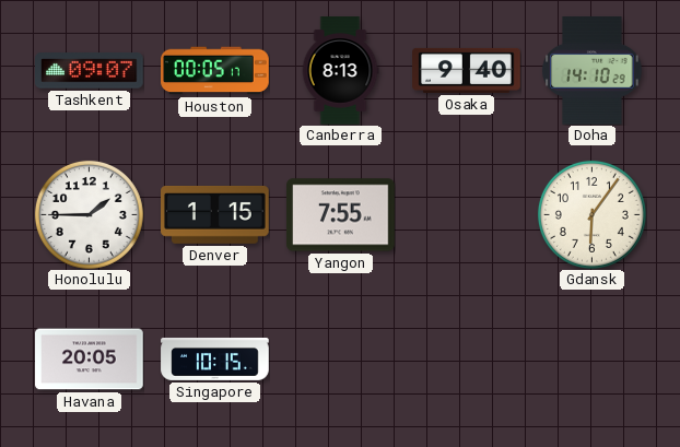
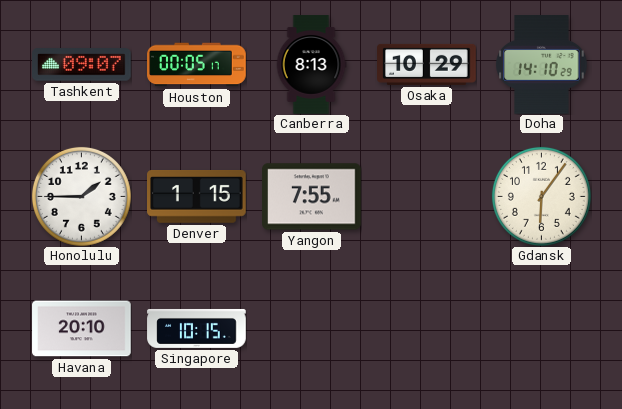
Osaka: 9:40 -> 10:29
Havana: 20:05 -> 20:10
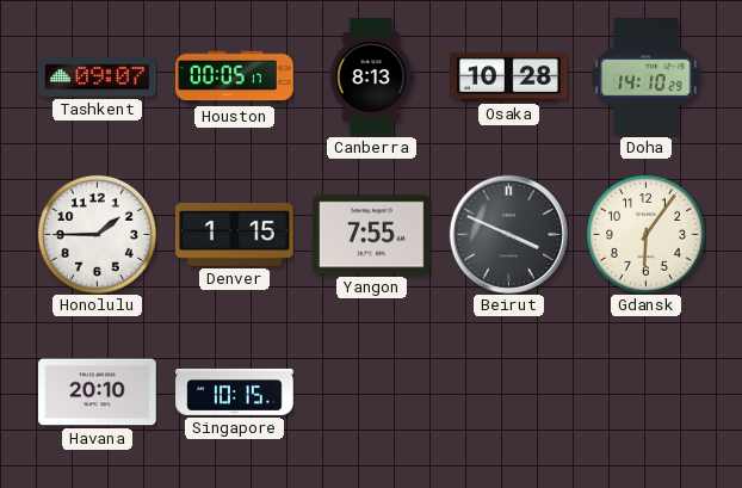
Osaka: 10:29 -> 10:28
Beirut: none -> 3:49
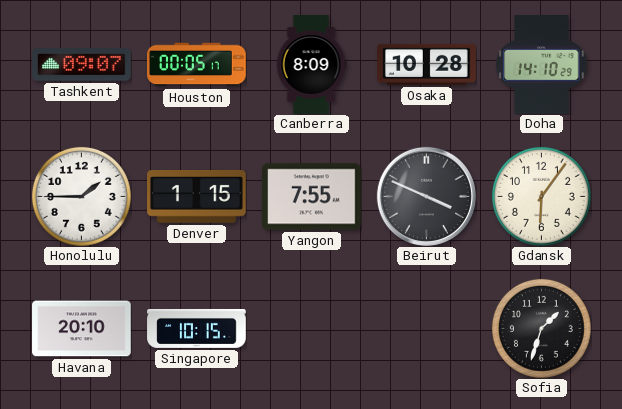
Canberra: 8:13 -> 8:09
Sofia: none -> 1:33
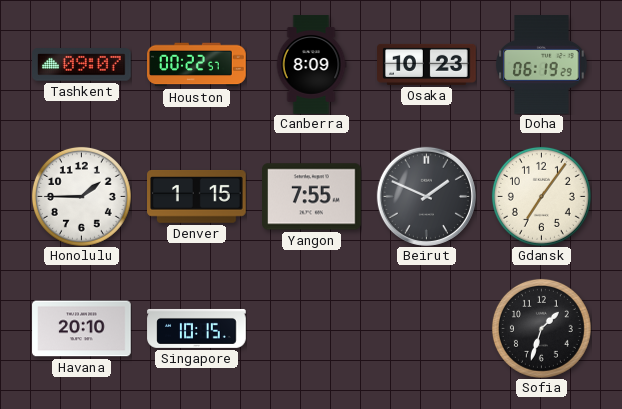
Houston: 00:05 -> 00:22
Osaka: 10:28 -> 10:23
Doha: 14:10 -> 06:19
Beirut: 3:49 -> 1:49
Gdansk: 6:06 -> 7:06
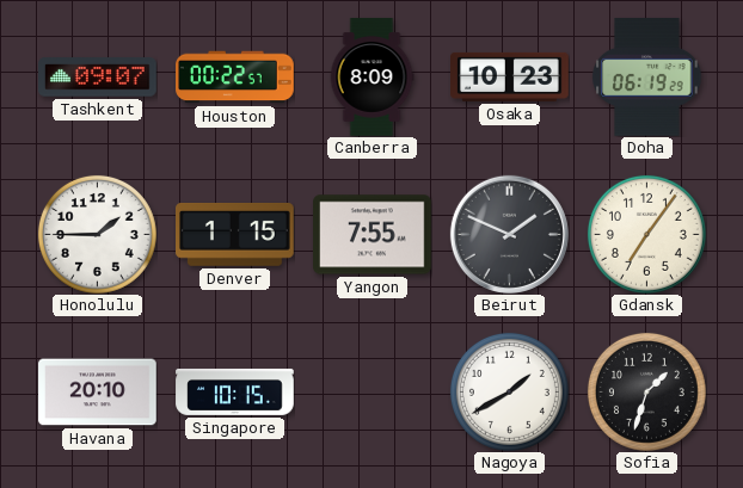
Nagoya: none -> 1:40
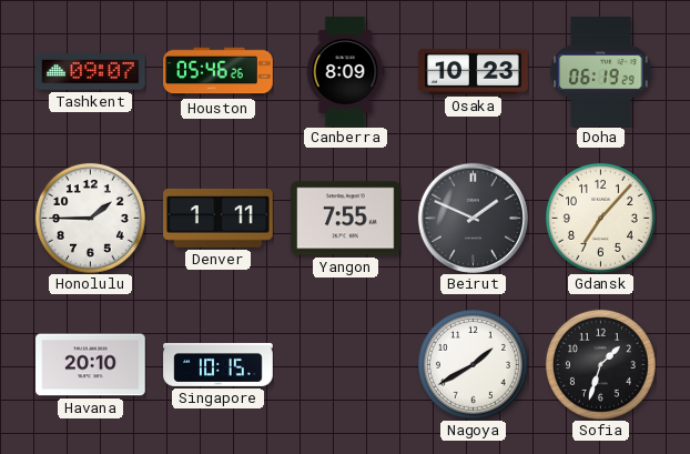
Houston: 00:22 -> 05:46
Denver: 1:15 -> 1:11
Gdansk: 7:06 -> 7:07
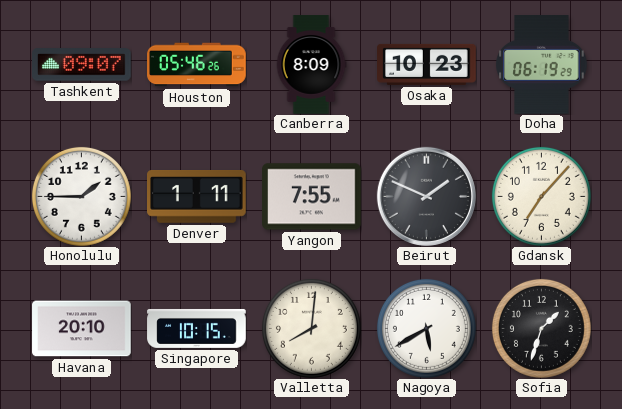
Valletta: none -> 8:01
Nagoya: 1:40 -> 5:40
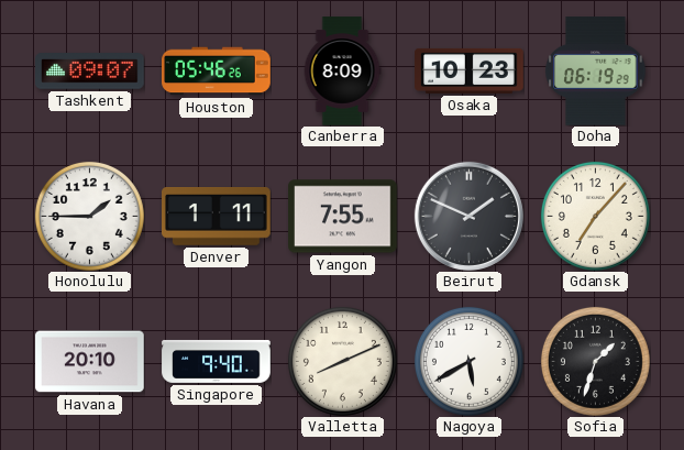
Singapore: 10:15 -> 9:40
Valletta: 8:01 -> 8:11
